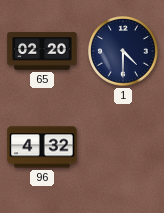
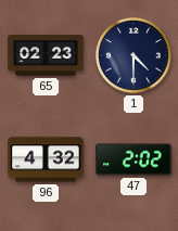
65: 02:20 -> 02:23
47: none -> 2:02
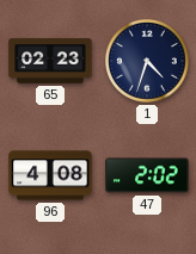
1: 4:30 -> 4:33
96: 4:32 -> 4:08
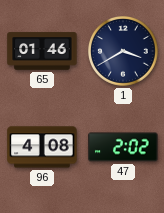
65: 02:23 -> 01:46
1: 4:33 -> 3:40
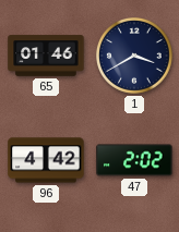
96: 4:08 -> 4:42
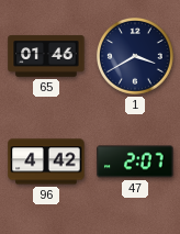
47: 2:02 -> 2:07
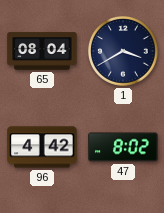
65: 01:46 -> 08:04
47: 2:07 -> 8:02
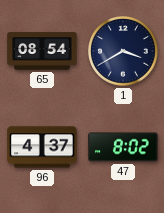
65: 08:04 -> 08:54
96: 4:42 -> 4:37
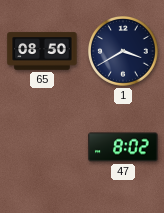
65: 08:54 -> 08:50
96: 4:37 -> none
